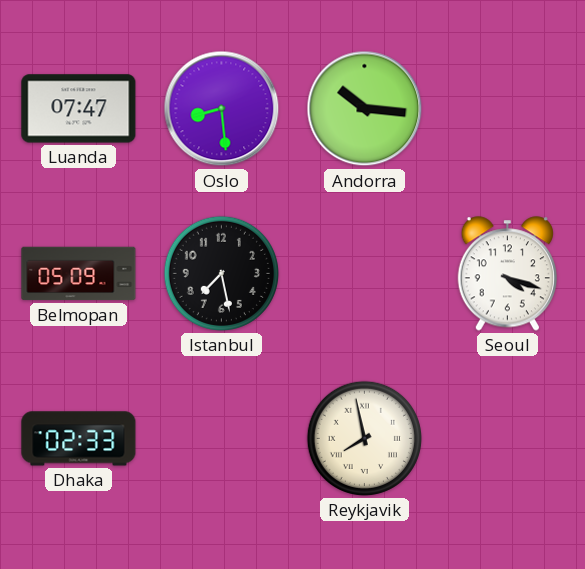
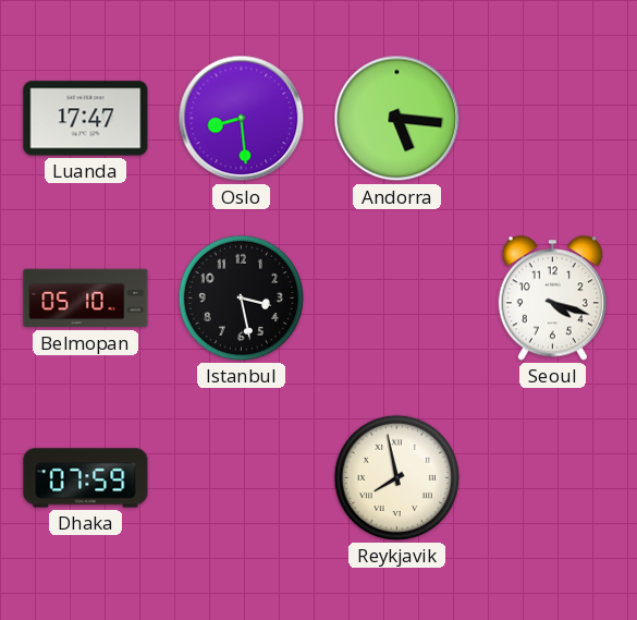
Luanda: 07:47 -> 17:47
Andorra: 10:16 -> 5:16
Belmopan: 05:09 -> 05:10
Istanbul: 7:28 -> 3:28
Dhaka: 02:33 -> 07:59
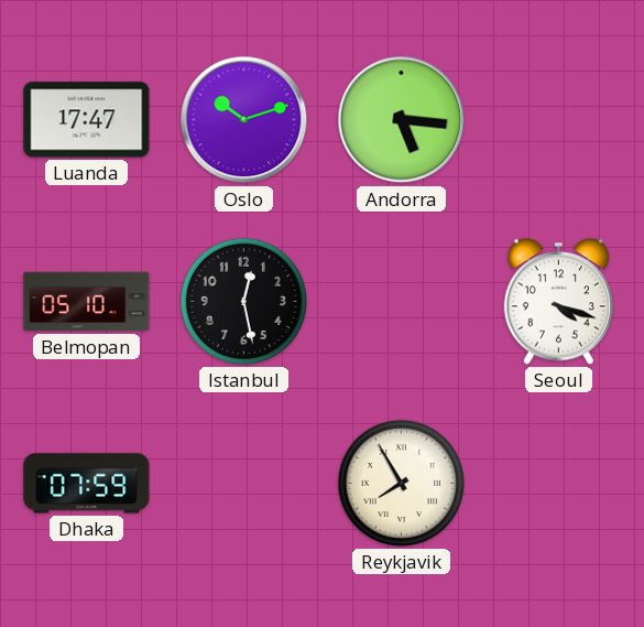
Oslo: 8:29 -> 10:12
Istanbul: 3:28 -> 12:28
Reykjavik: 7:58 -> 7:55
